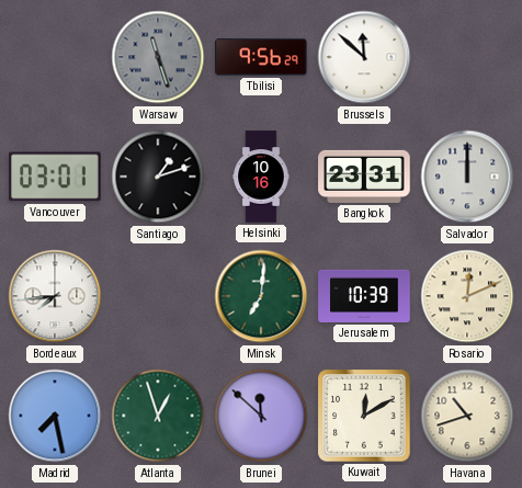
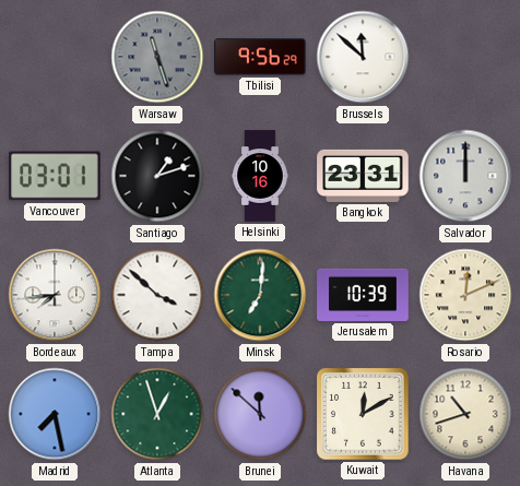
Tampa: none -> 3:52
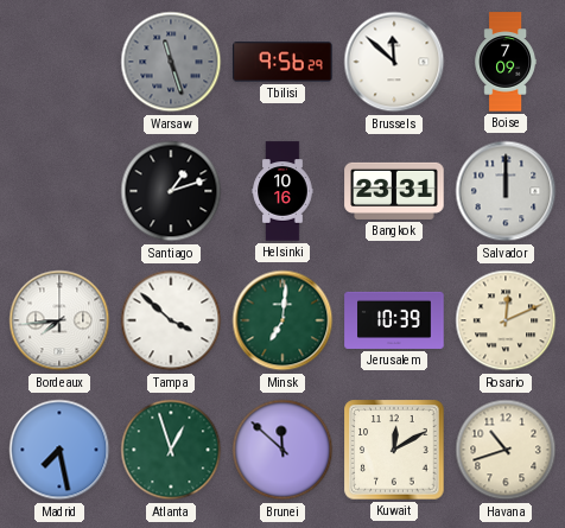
Boise: none -> 7:09
Vancouver: 03:01 -> none
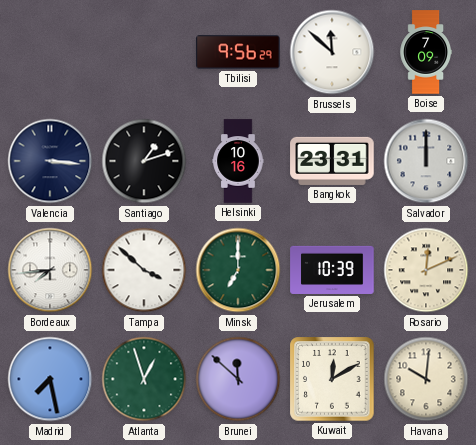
Warsaw: 11:27 -> none
Valencia: none -> 3:16
Minsk: 7:01 -> 7:00
Havana: 10:42 -> 10:01
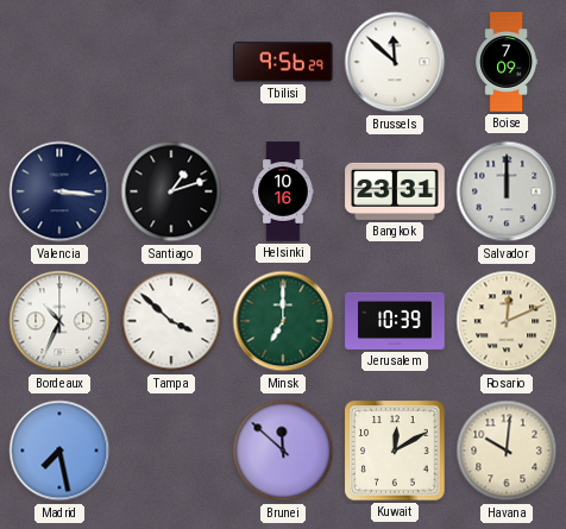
Bordeaux: 7:44 -> 10:34
Atlanta: 12:57 -> none
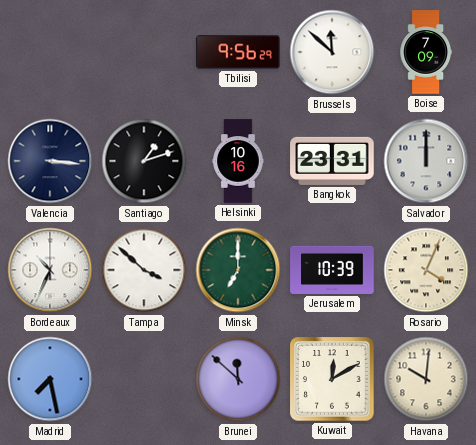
Rosario: 12:11 -> 4:04
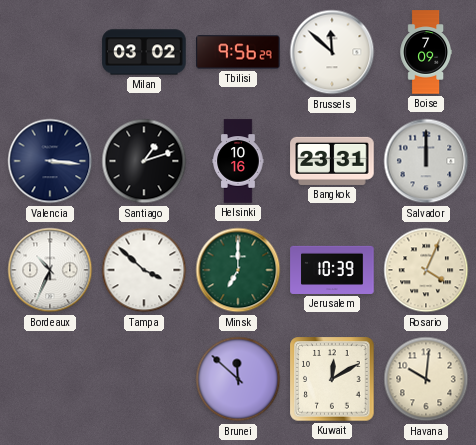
Milan: none -> 03:02
Madrid: 7:28 -> none
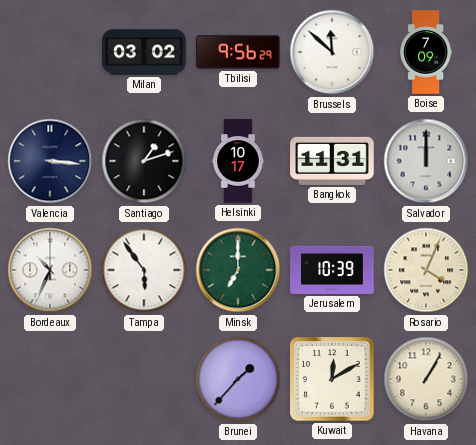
Helsinki: 10:16 -> 10:17
Bangkok: 23:31 -> 11:31
Tampa: 3:52 -> 5:54
Brunei: 11:52 -> 1:37
Havana: 10:01 -> 1:05
